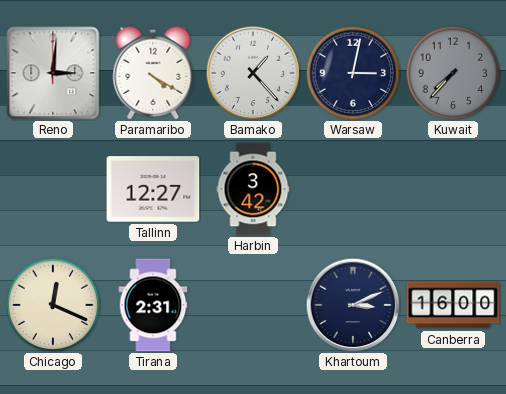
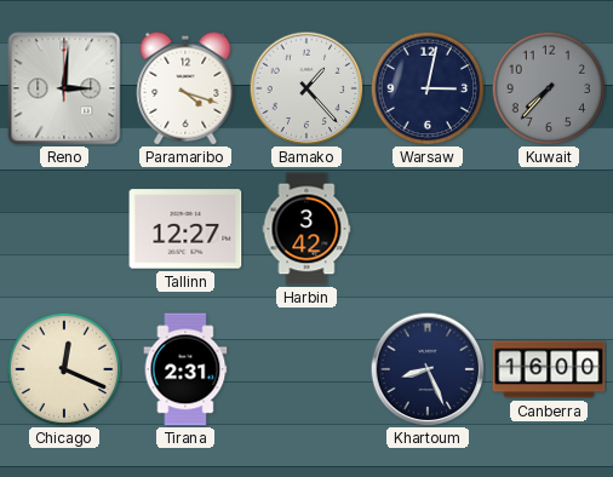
Paramaribo: 4:20 -> 4:18
Khartoum: 3:11 -> 8:26
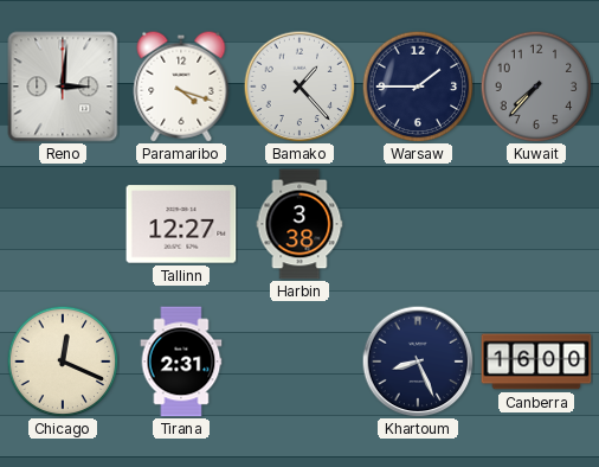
Warsaw: 3:02 -> 1:45
Harbin: 3:42 -> 3:38
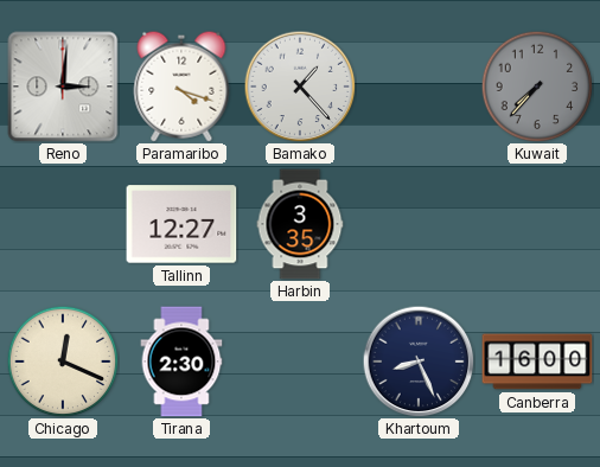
Warsaw: 1:45 -> none
Harbin: 3:38 -> 3:35
Tirana: 2:31 -> 2:30
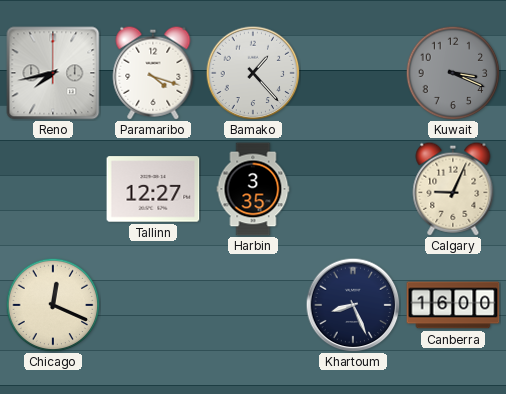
Reno: 3:01 -> 7:43
Kuwait: 7:37 -> 3:19
Calgary: none -> 9:04
Tirana: 2:30 -> none
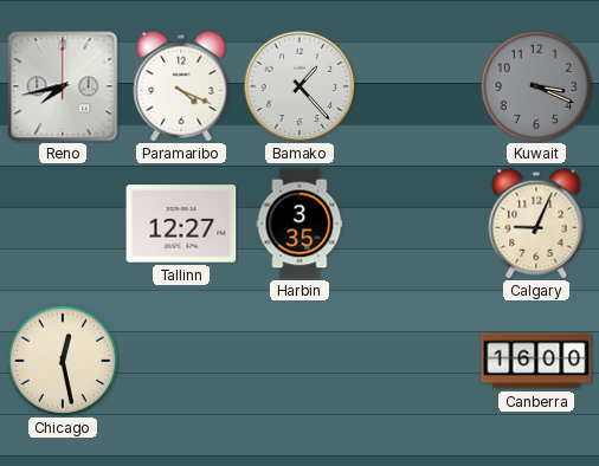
Paramaribo: 4:18 -> 4:19
Chicago: 12:19 -> 12:28
Khartoum: 8:26 -> none
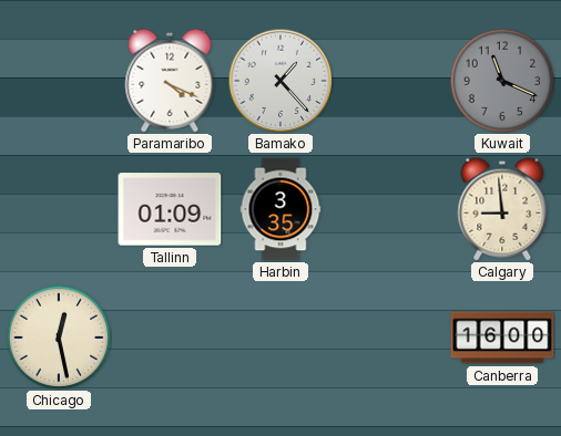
Reno: 7:43 -> none
Kuwait: 3:19 -> 11:19
Tallinn: 12:27 -> 01:09
Calgary: 9:04 -> 8:59
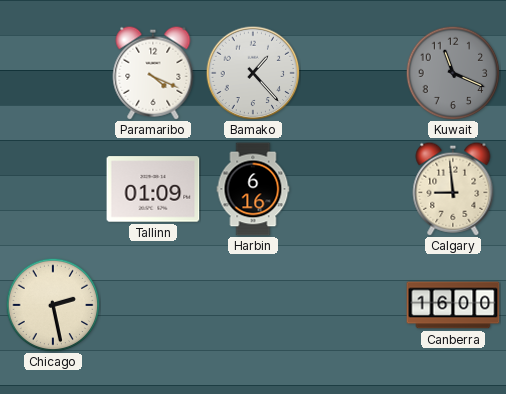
Harbin: 3:35 -> 6:16
Chicago: 12:28 -> 2:28
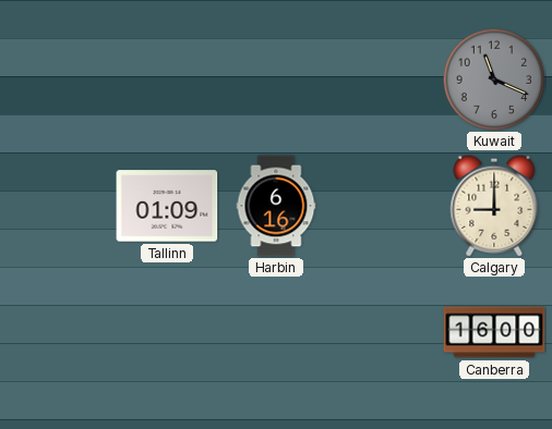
Paramaribo: 4:19 -> none
Bamako: 1:23 -> none
Calgary: 8:59 -> 9:00
Chicago: 2:28 -> none
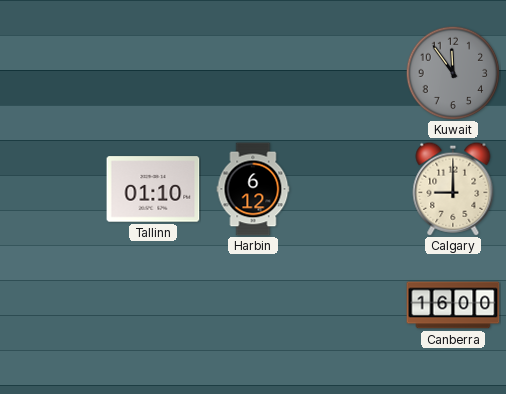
Kuwait: 11:19 -> 11:54
Tallinn: 01:09 -> 01:10
Harbin: 6:16 -> 6:12
